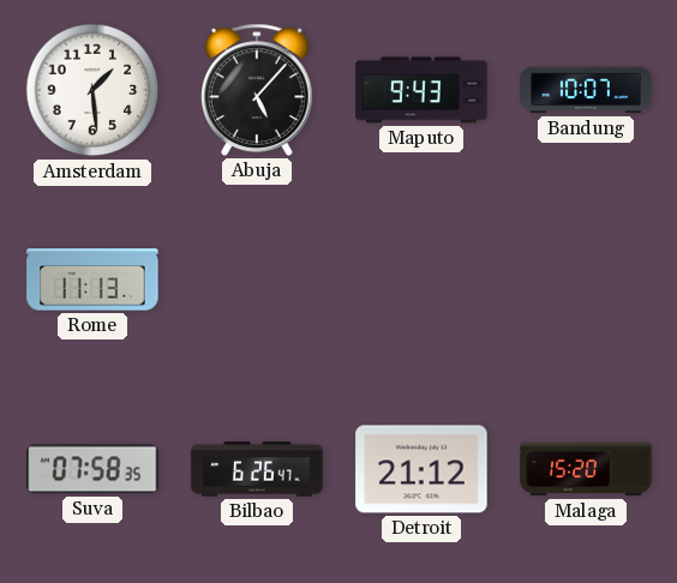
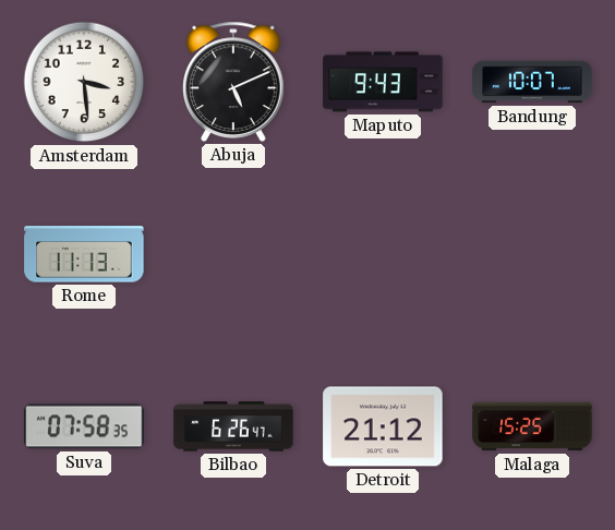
Amsterdam: 1:29 -> 3:29
Abuja: 5:07 -> 5:11
Malaga: 15:20 -> 15:25
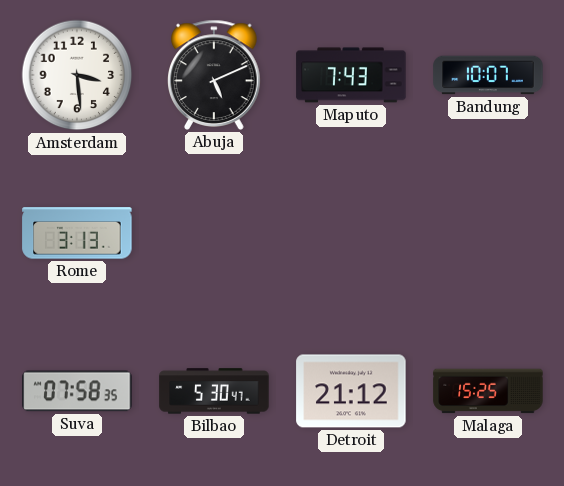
Maputo: 9:43 -> 7:43
Rome: 11:13 -> 3:13
Bilbao: 6:26 -> 5:30
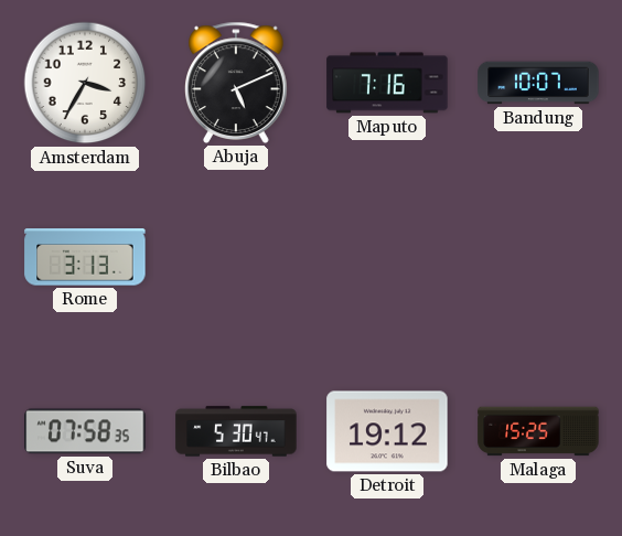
Amsterdam: 3:29 -> 3:35
Maputo: 7:43 -> 7:16
Detroit: 21:12 -> 19:12
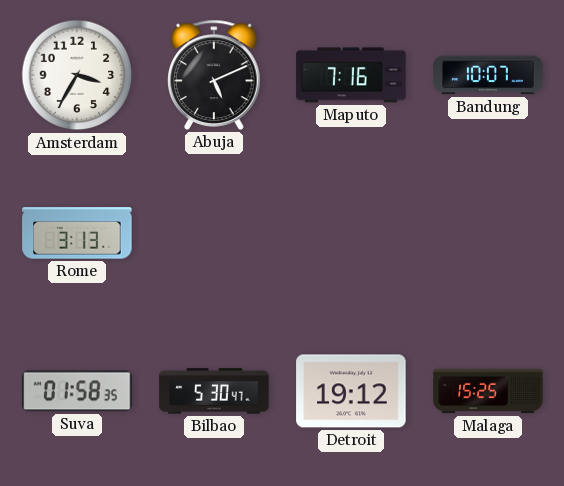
Suva: 07:58 -> 01:58
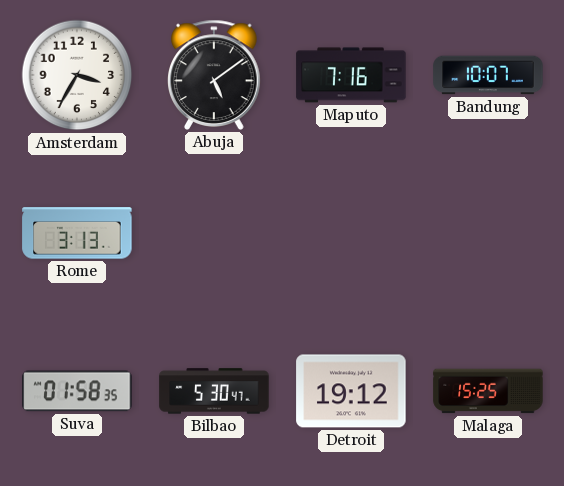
Abuja: 5:11 -> 5:09
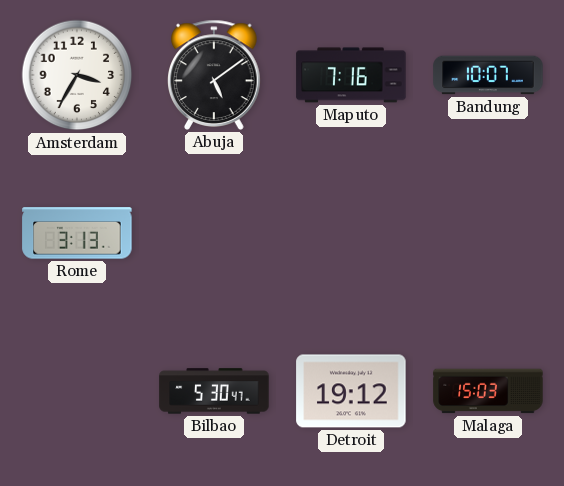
Suva: 01:58 -> none
Malaga: 15:25 -> 15:03
